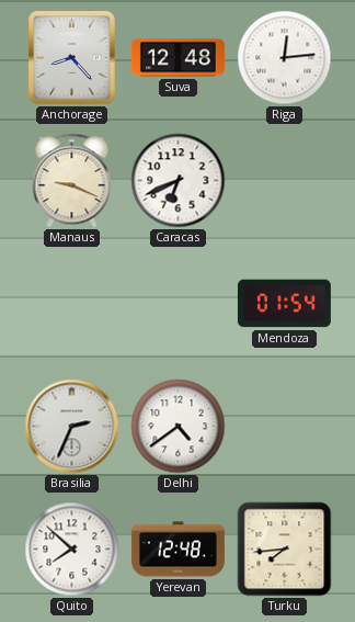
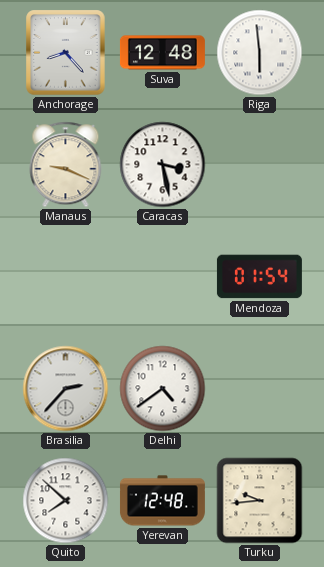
Riga: 12:14 -> 5:59
Caracas: 6:41 -> 3:28
Brasilia: 2:34 -> 2:37
Turku: 7:44 -> 9:44
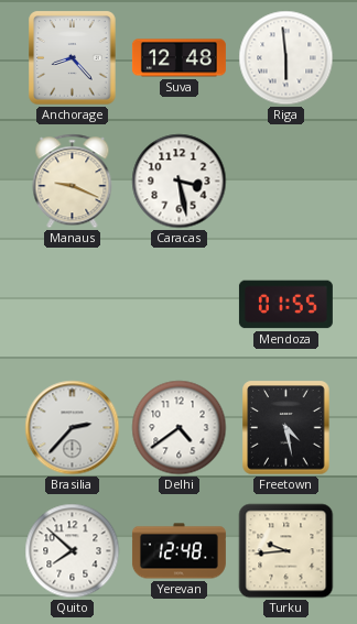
Mendoza: 01:54 -> 01:55
Freetown: none -> 4:28
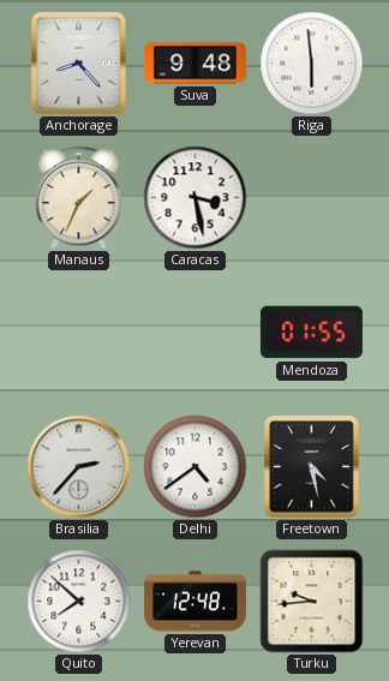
Suva: 12:48 -> 9:48
Manaus: 9:19 -> 1:34
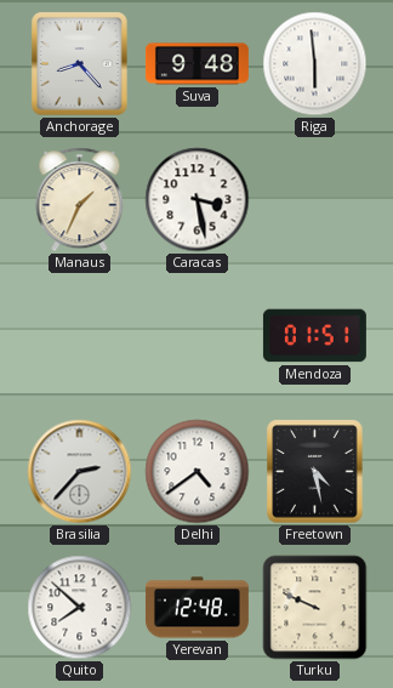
Mendoza: 01:55 -> 01:51
Turku: 9:44 -> 9:49
